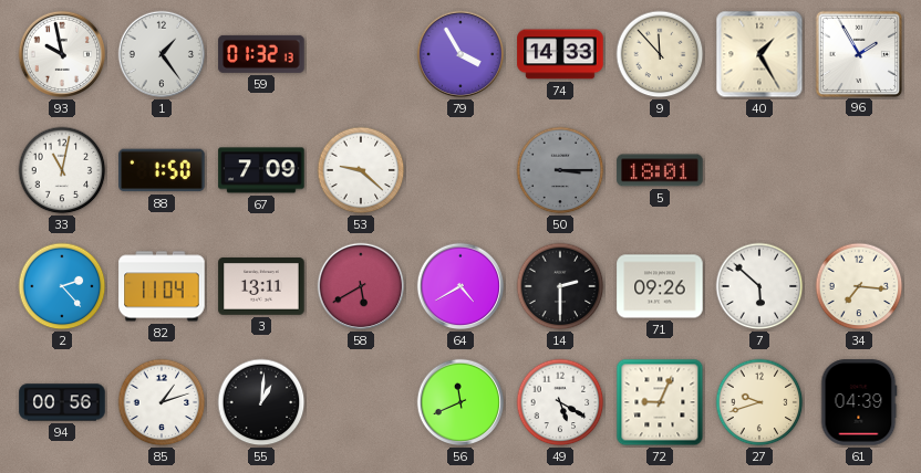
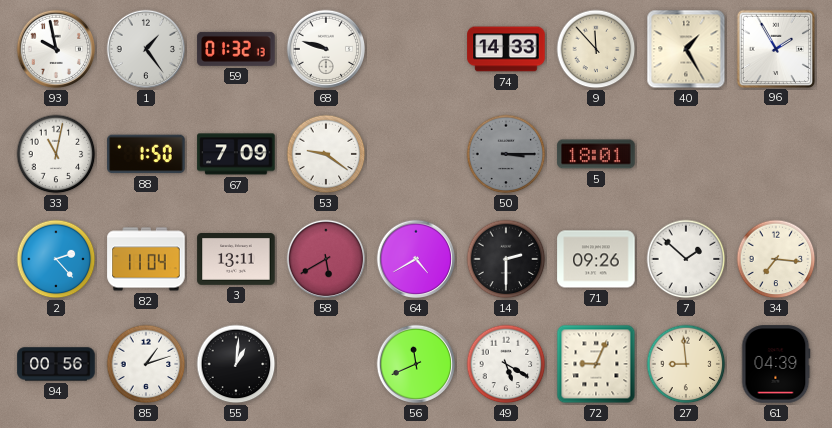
68: none -> 9:48
79: 3:55 -> none
53: 9:22 -> 9:21
7: 5:52 -> 1:52
27: 9:42 -> 8:59
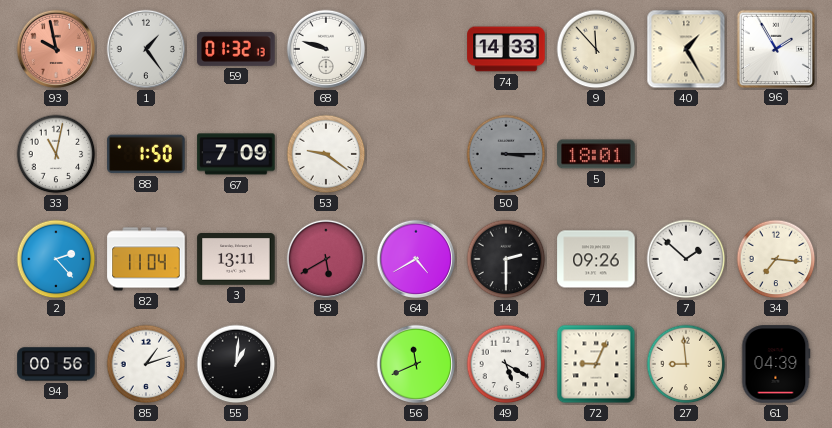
93 dial: white -> salmon
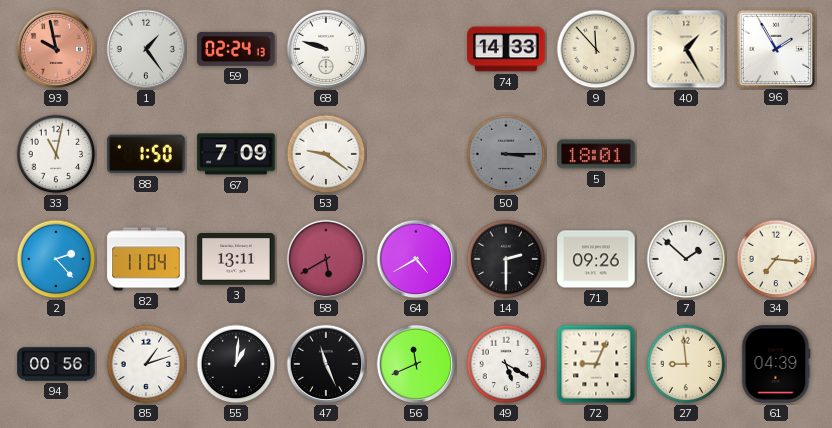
59: 01:32 -> 02:24
47: none -> 11:26
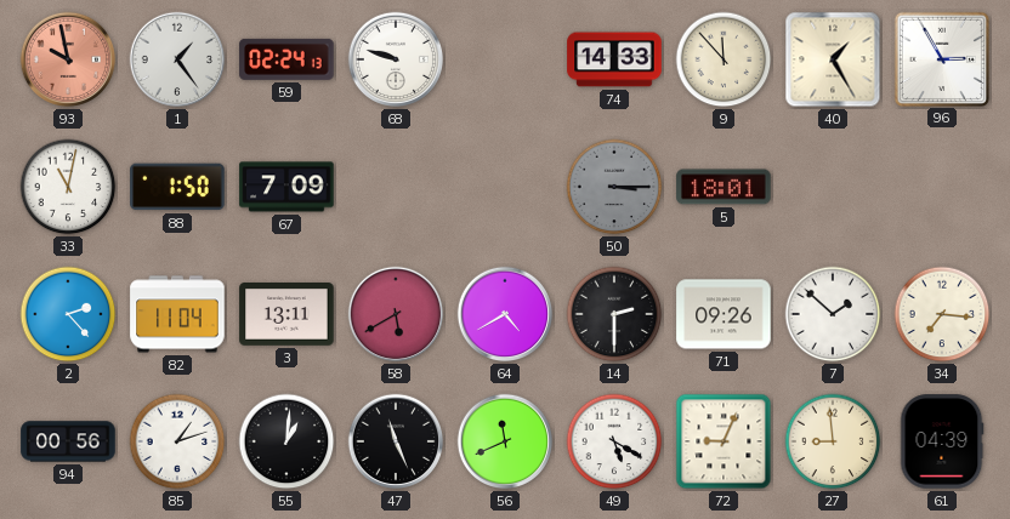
96: 1:55 -> 2:55
53: 9:21 -> none
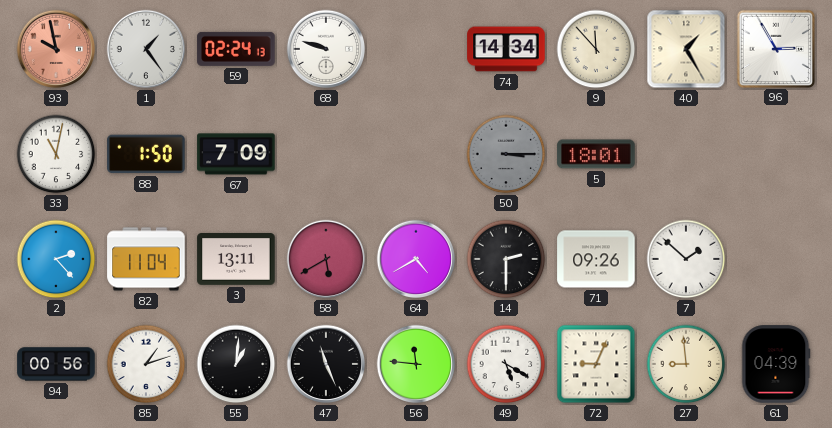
74: 14:33 -> 14:34
34: 7:16 -> none
56: 11:41 -> 11:46
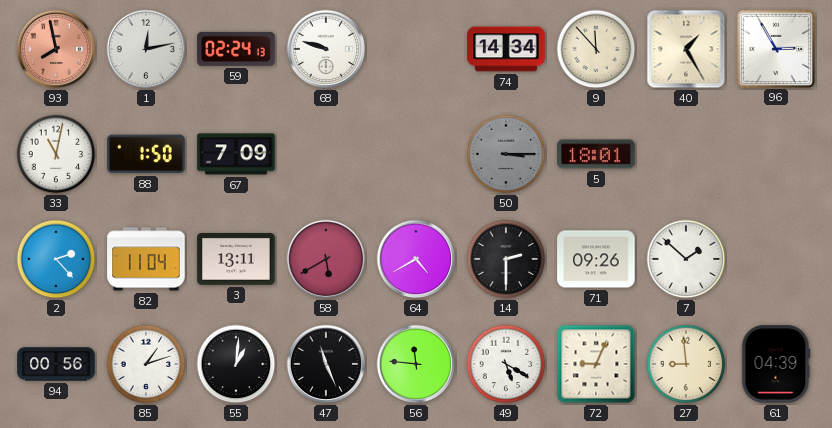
93: 9:58 -> 7:58
1: 1:24 -> 12:13
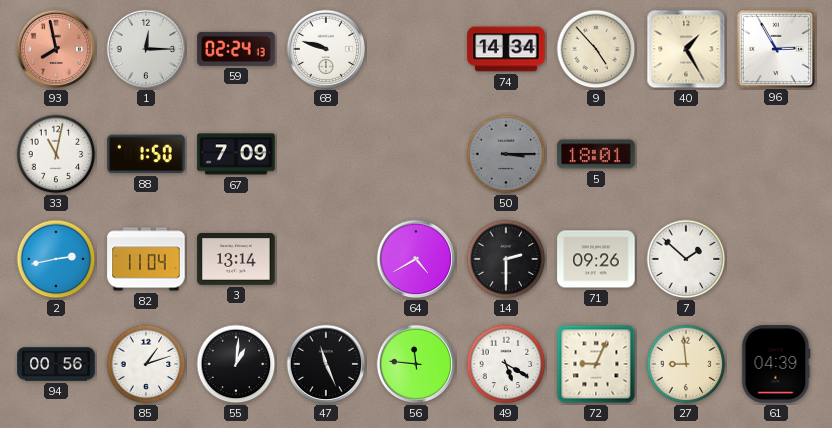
1: 12:13 -> 12:15
9: 11:53 -> 4:53
2: 2:23 -> 2:43
3: 13:11 -> 13:14
58: 5:40 -> none
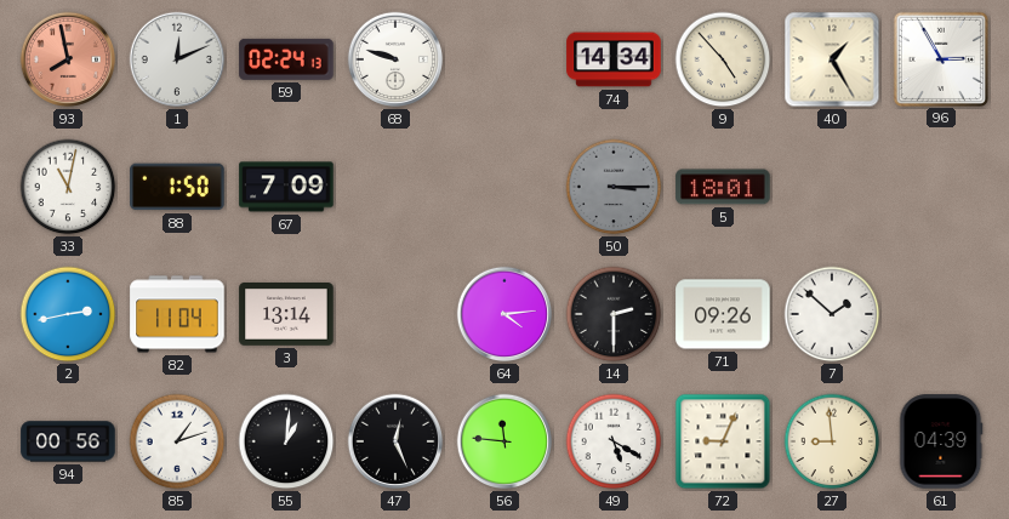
1: 12:15 -> 12:11
64: 4:40 -> 4:14
47: 11:26 -> 12:26
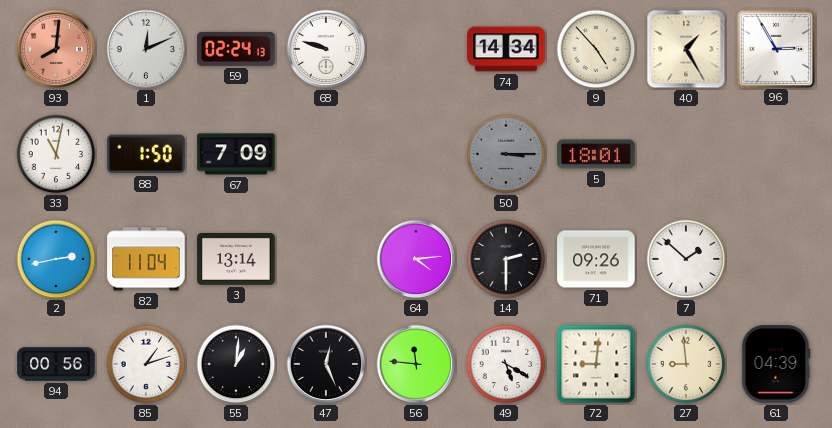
93: 7:58 -> 8:01
72: 9:04 -> 9:01
